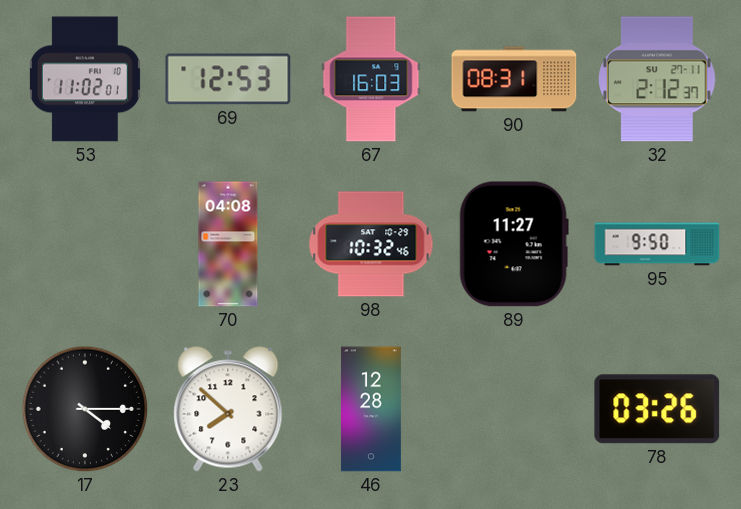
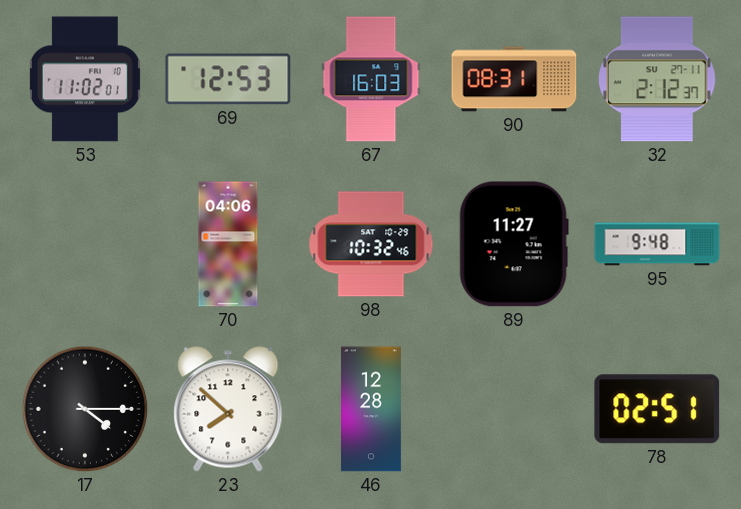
70: 04:08 -> 04:06
95: 9:50 -> 9:48
78: 03:26 -> 02:51
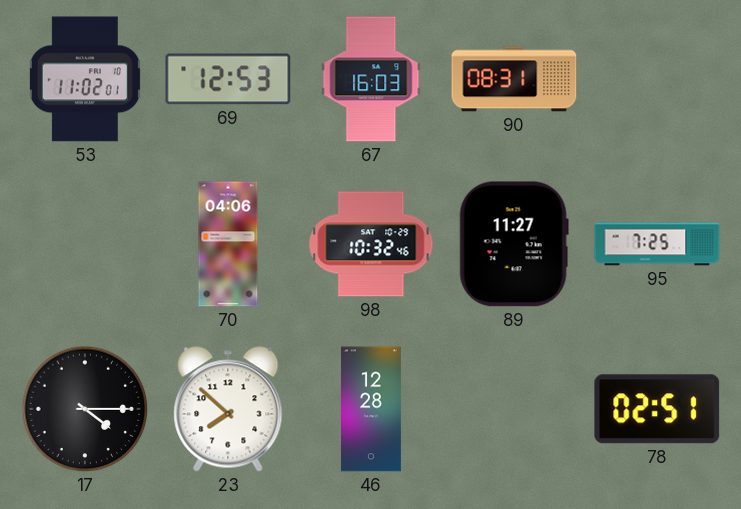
32: 2:12 -> none
95: 9:48 -> 7:25
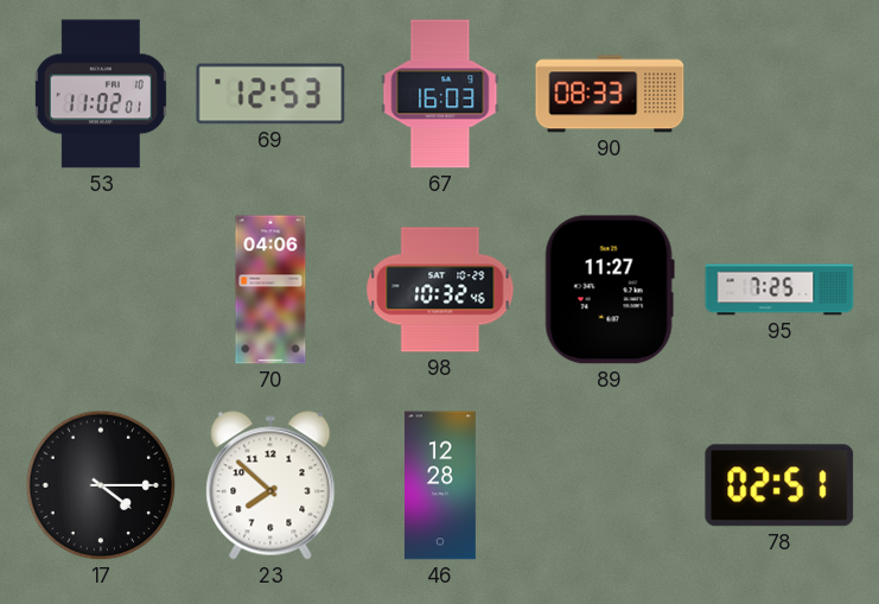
90: 08:31 -> 08:33
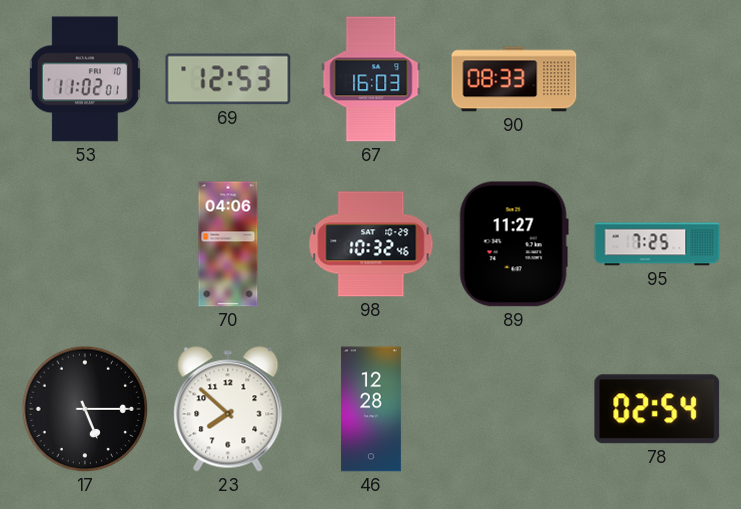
17: 4:15 -> 5:15
78: 02:51 -> 02:54
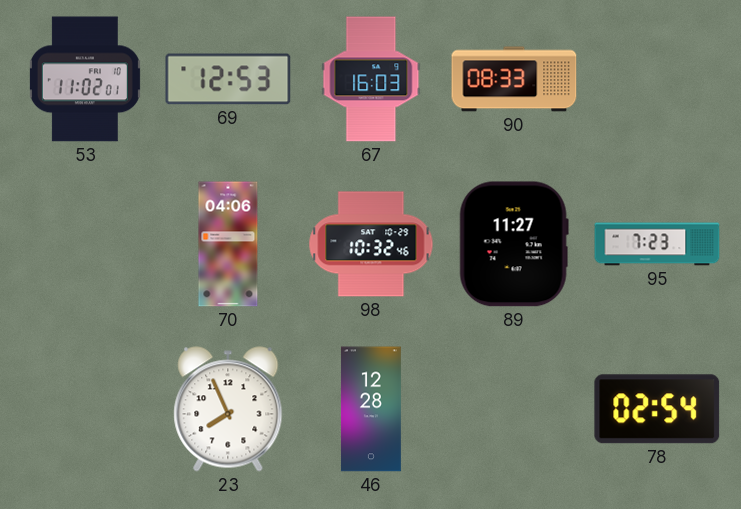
95: 7:25 -> 7:23
17: 5:15 -> none
23: 7:52 -> 7:56
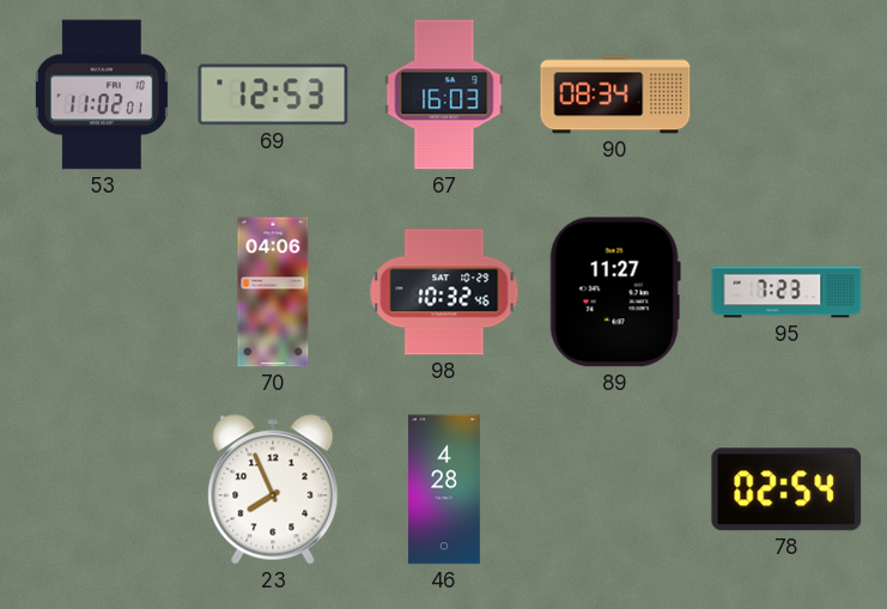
90: 08:33 -> 08:34
46: 12:28 -> 4:28
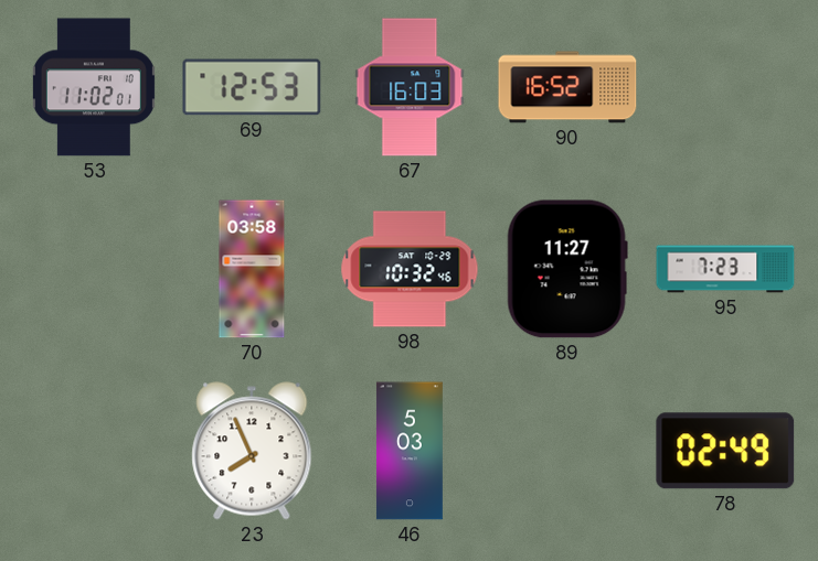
90: 08:34 -> 16:52
70: 04:06 -> 03:58
46: 4:28 -> 5:03
78: 02:54 -> 02:49
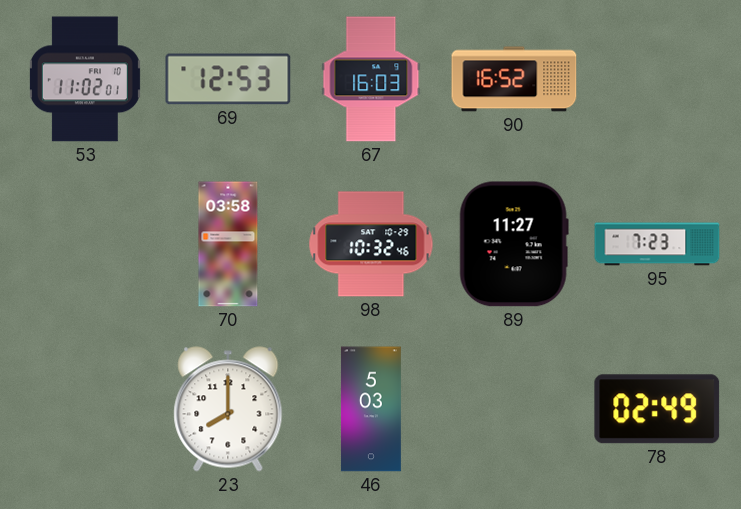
23: 7:56 -> 8:00
